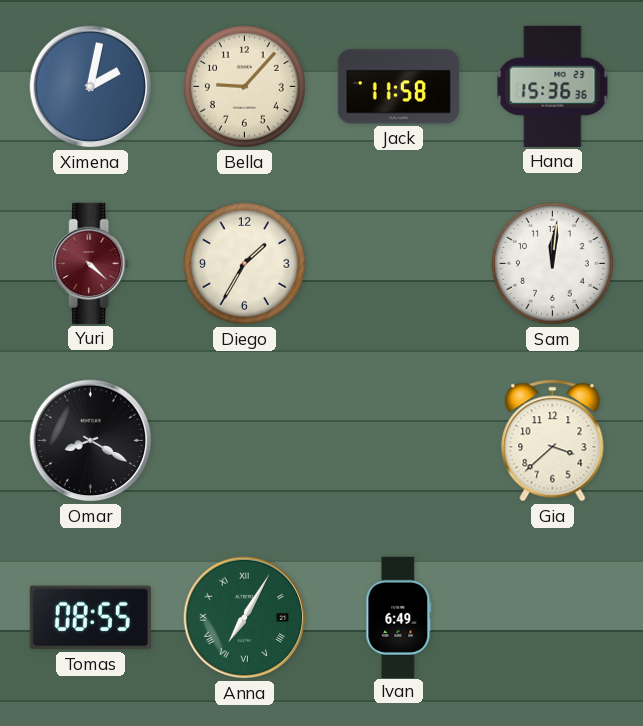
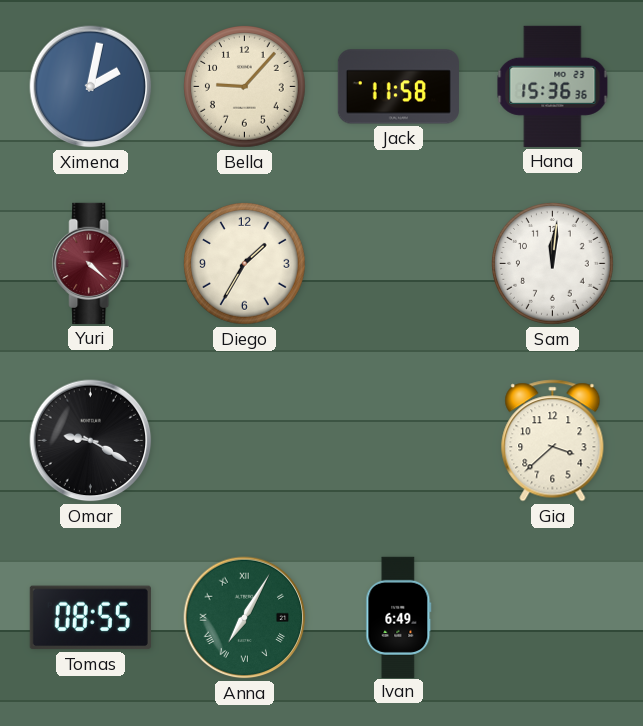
Omar: 8:20 -> 9:20
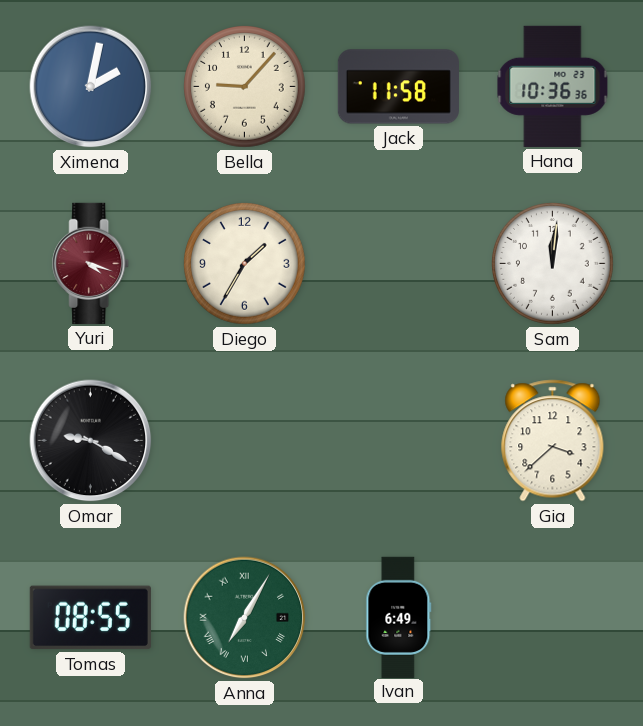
Hana: 15:36 -> 10:36
Yuri: 4:22 -> 4:18
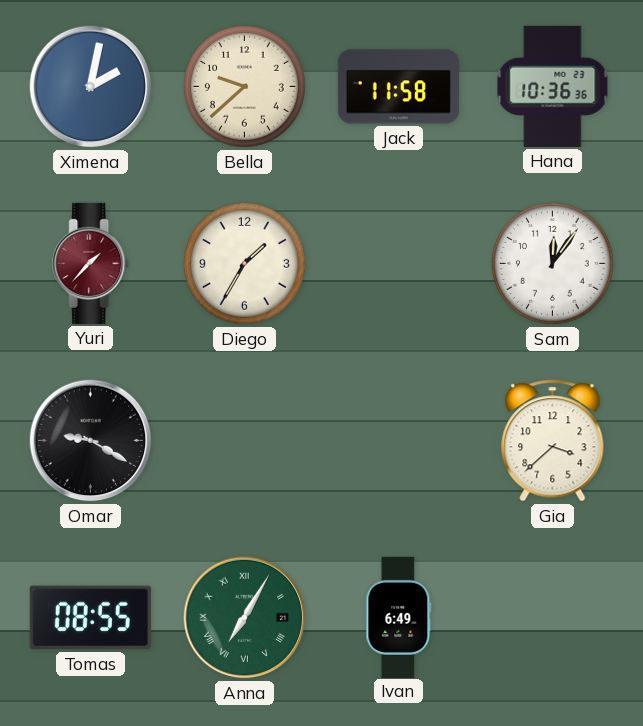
Bella: 9:07 -> 9:38
Yuri: 4:18 -> 1:37
Sam: 12:01 -> 12:06
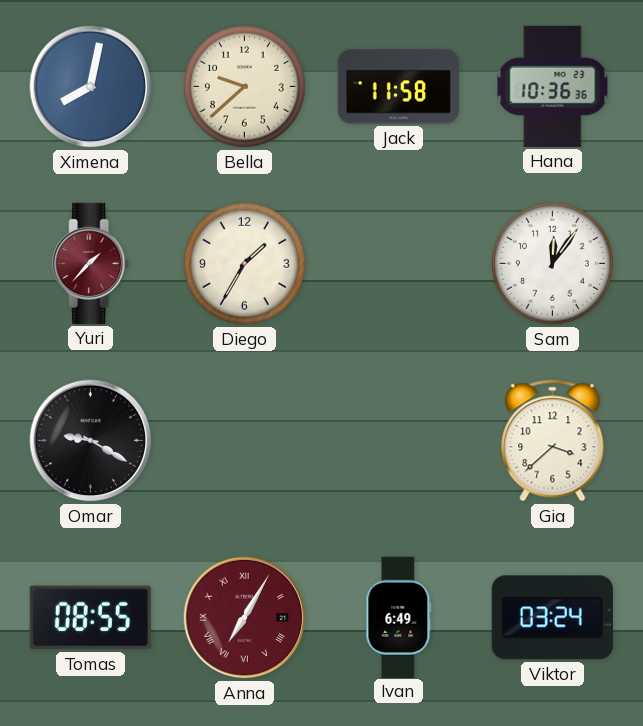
Ximena: 2:02 -> 8:02
Anna dial: green -> burgundy
Viktor: none -> 03:24
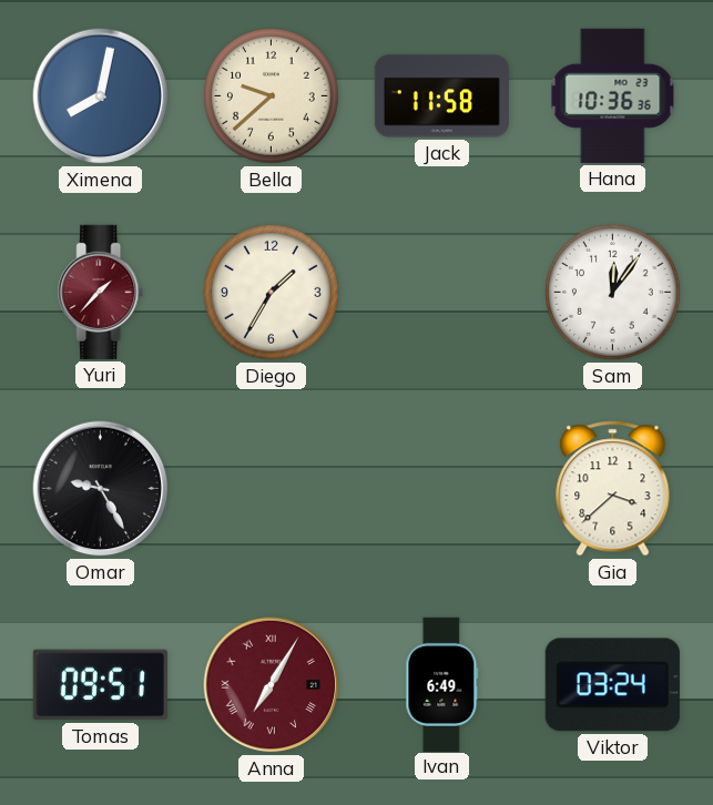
Omar: 9:20 -> 9:25
Tomas: 08:55 -> 09:51
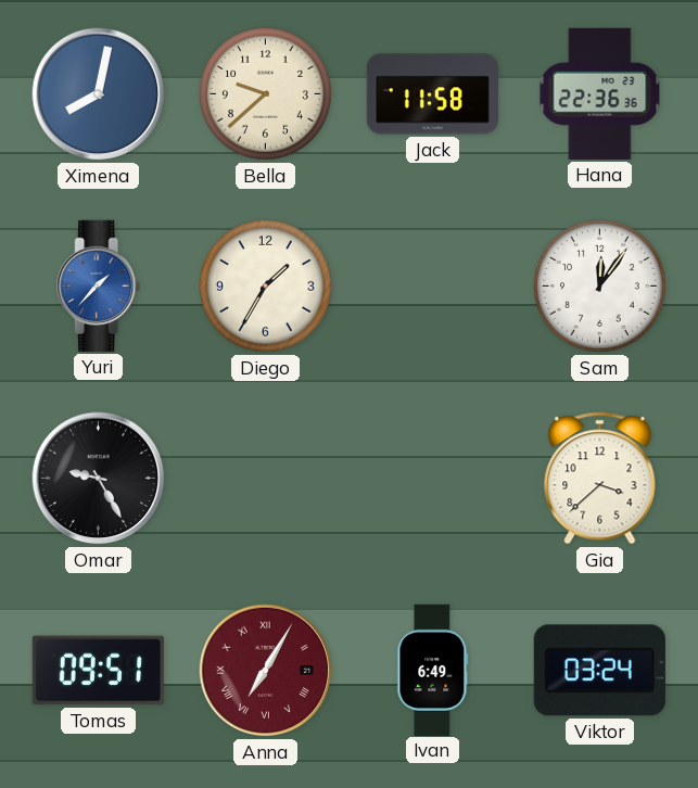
Hana: 10:36 -> 22:36
Yuri dial: burgundy -> blue
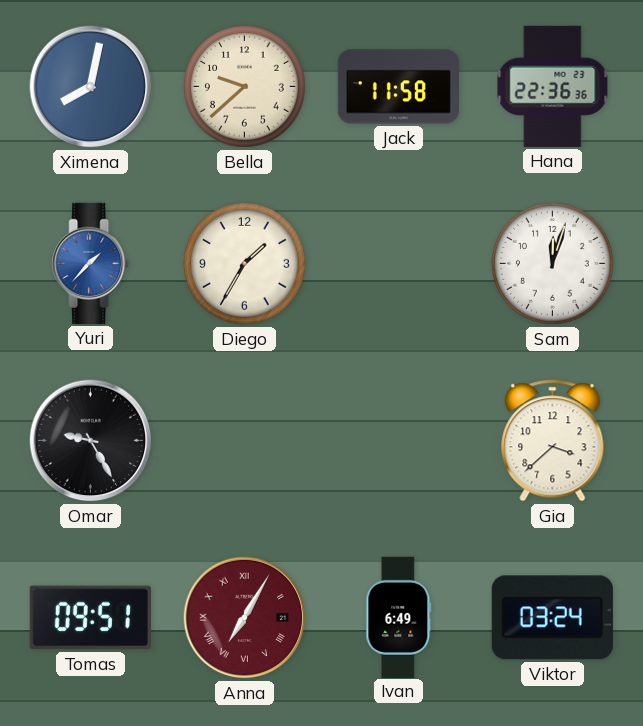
Sam: 12:06 -> 12:03
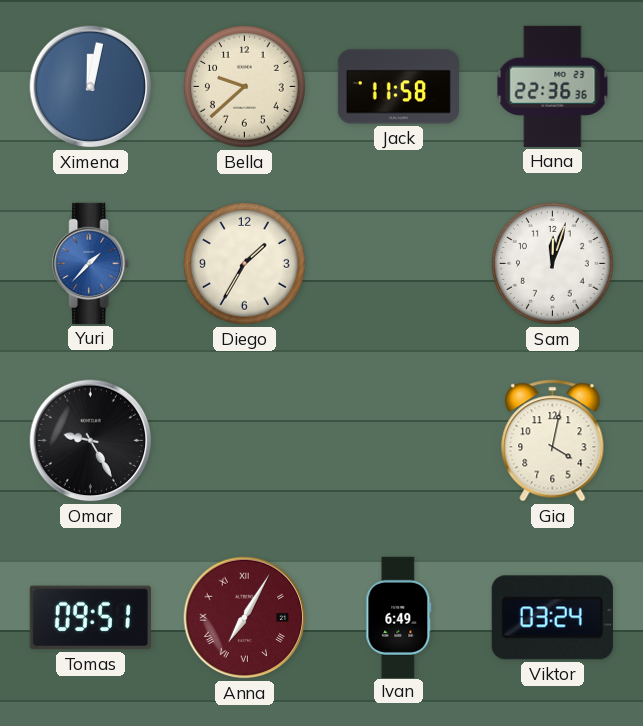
Ximena: 8:02 -> 12:02
Gia: 3:38 -> 4:02
